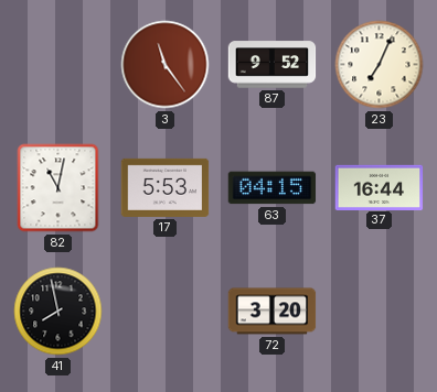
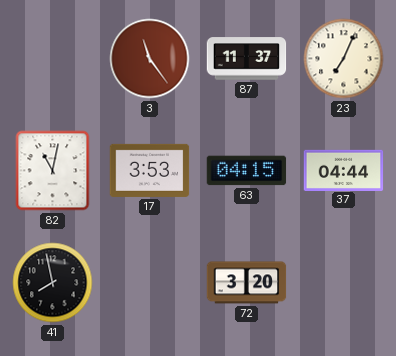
87: 9:52 -> 11:37
17: 5:53 -> 3:53
37: 16:44 -> 04:44
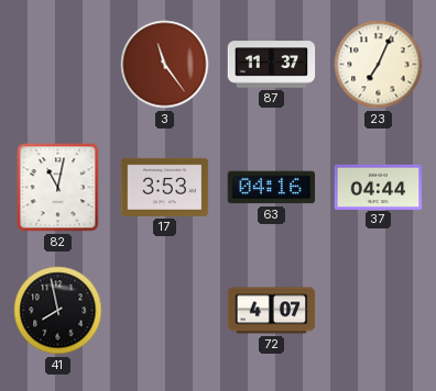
63: 04:15 -> 04:16
72: 3:20 -> 4:07
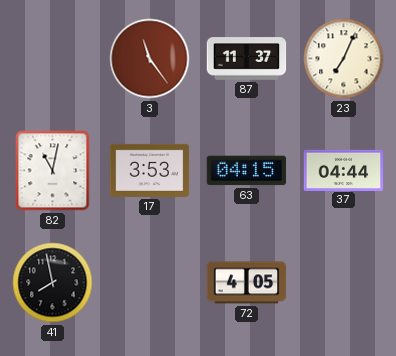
63: 04:16 -> 04:15
72: 4:07 -> 4:05
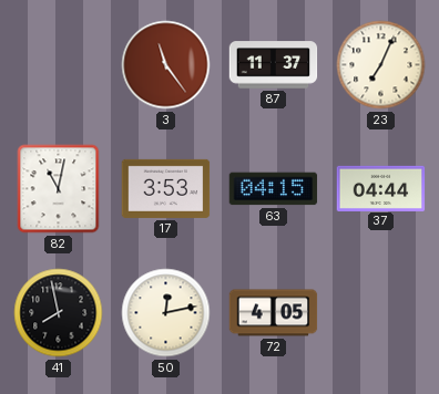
50: none -> 12:13
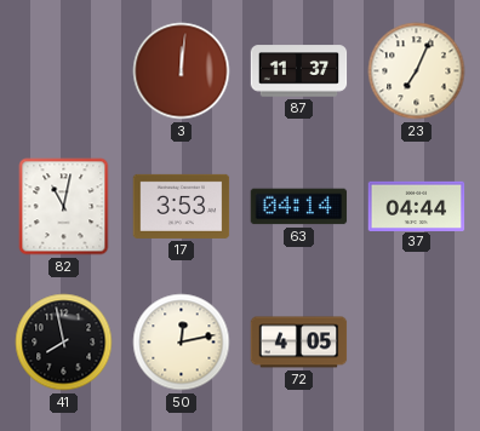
3: 11:24 -> 12:01
63: 04:15 -> 04:14
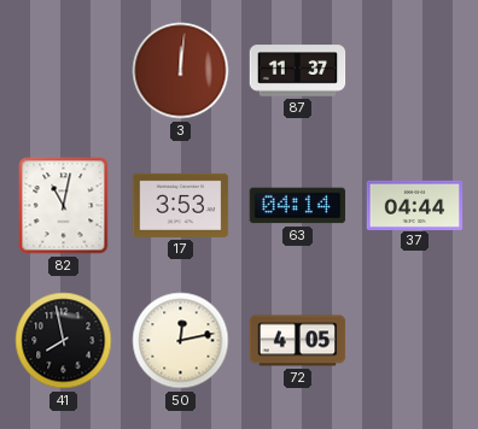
23: 7:04 -> none
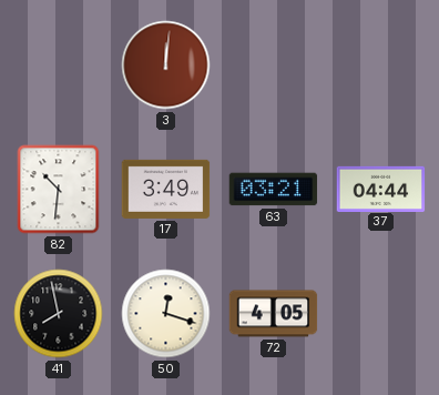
87: 11:37 -> none
82: 11:02 -> 10:31
17: 3:53 -> 3:49
63: 04:14 -> 03:21
50: 12:13 -> 12:18
